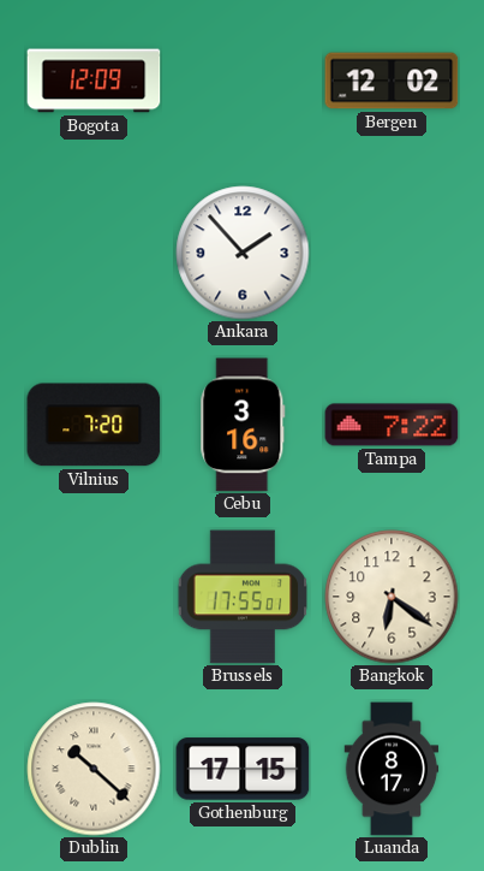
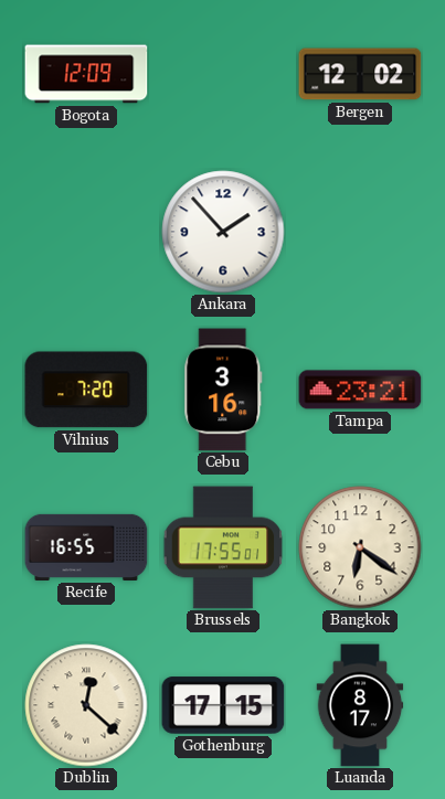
Tampa: 7:22 -> 23:21
Recife: none -> 16:55
Dublin: 10:22 -> 12:22
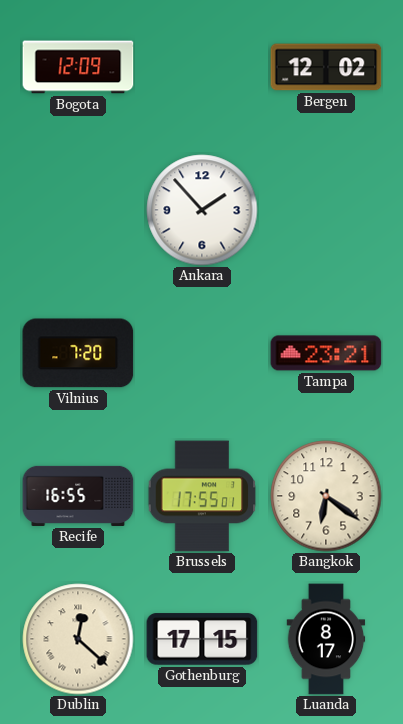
Cebu: 3:16 -> none
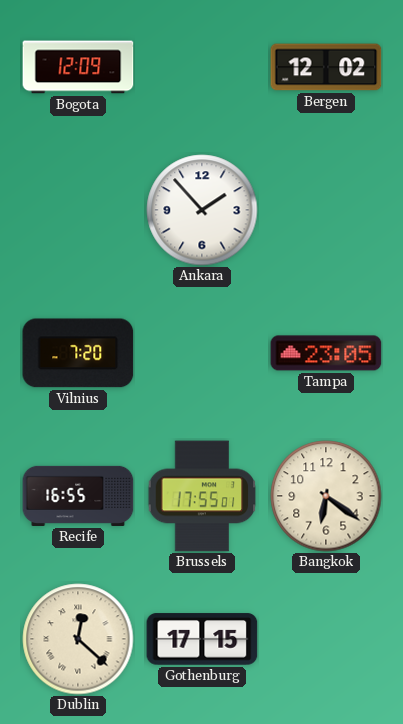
Tampa: 23:21 -> 23:05
Luanda: 8:17 -> none
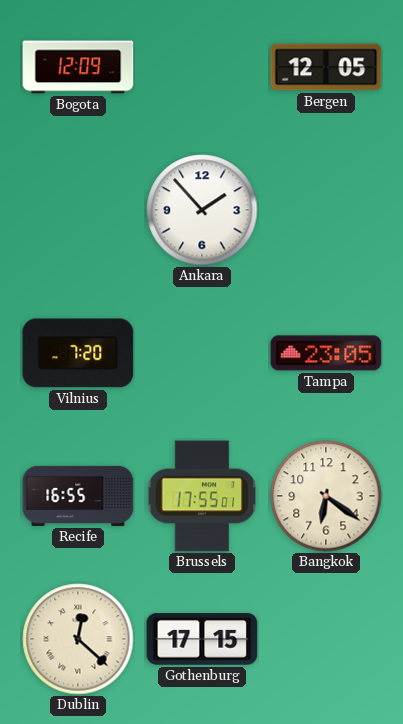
Bergen: 12:02 -> 12:05
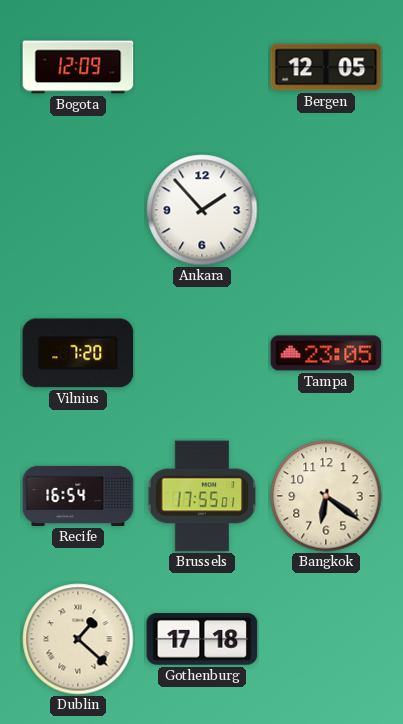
Recife: 16:55 -> 16:54
Dublin: 12:22 -> 1:22
Gothenburg: 17:15 -> 17:18
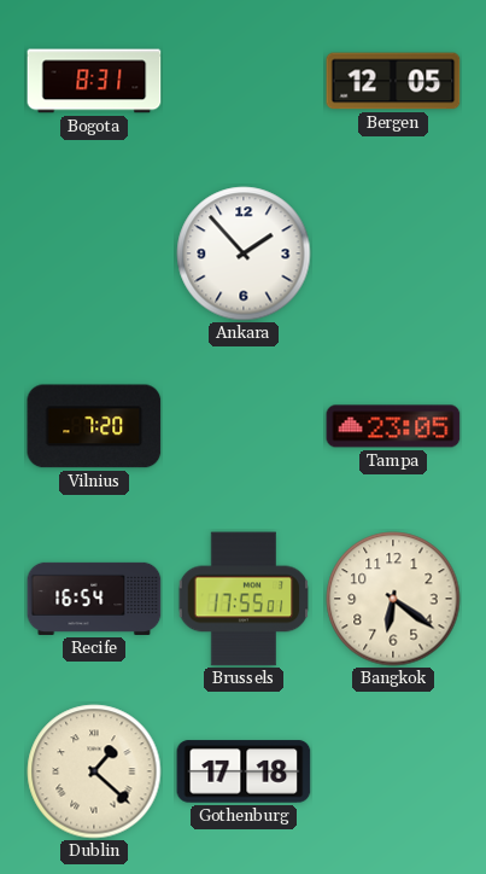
Bogota: 12:09 -> 8:31
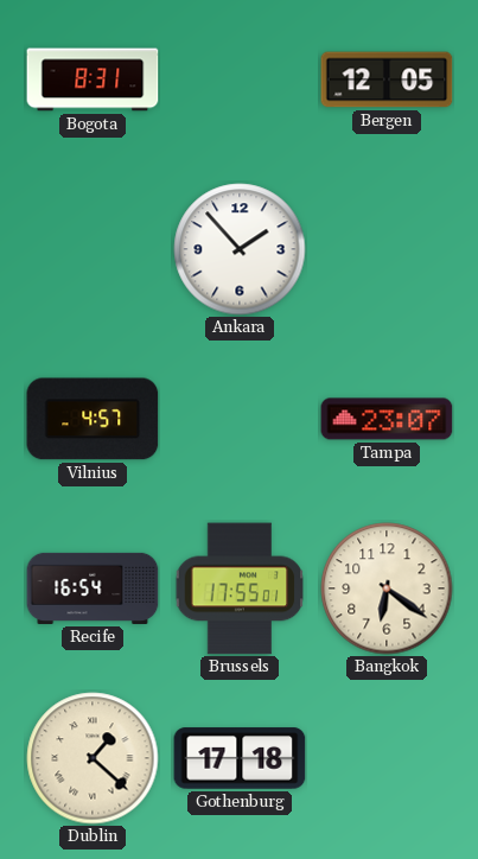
Vilnius: 7:20 -> 4:57
Tampa: 23:05 -> 23:07
